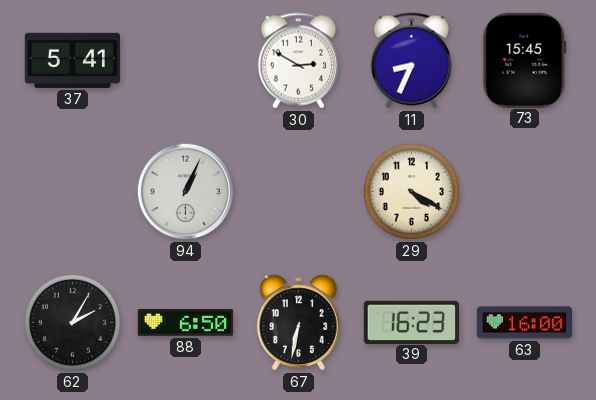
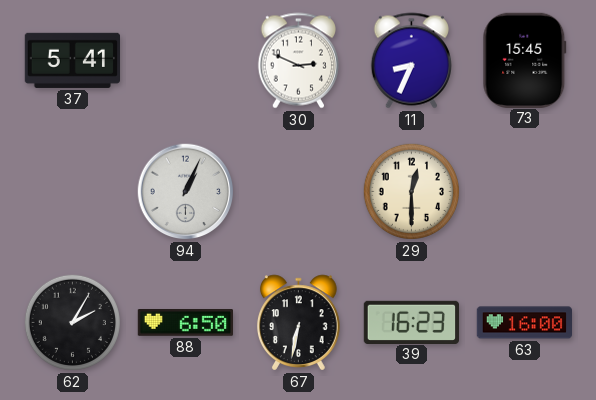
30: 2:50 -> 2:49
29: 4:20 -> 12:30
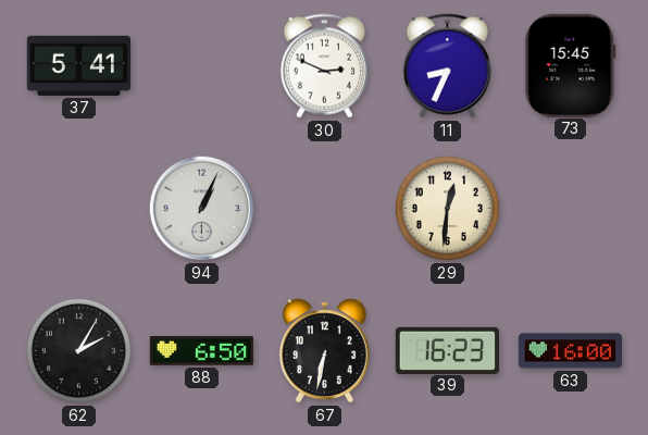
29: 12:30 -> 12:31
